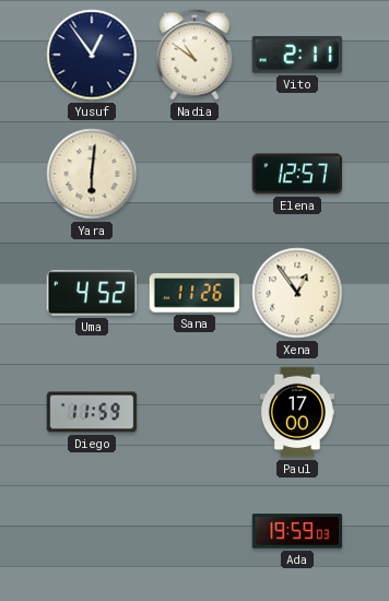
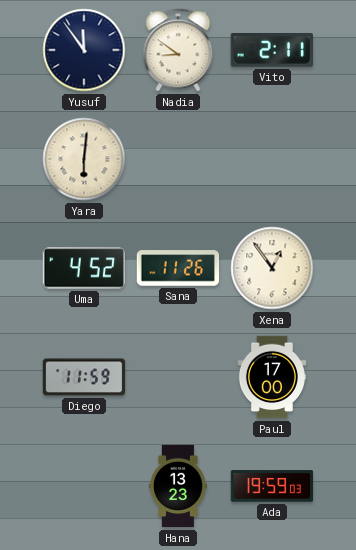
Yusuf: 12:54 -> 11:54
Nadia: 10:51 -> 8:51
Elena: 12:57 -> none
Hana: none -> 13:23
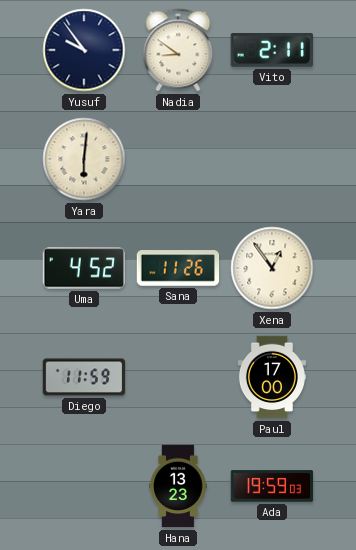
Yusuf: 11:54 -> 9:54
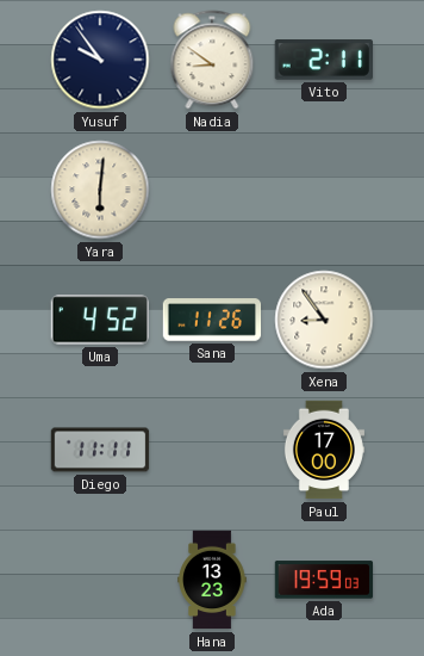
Xena: 12:54 -> 8:54
Diego: 11:59 -> 11:11
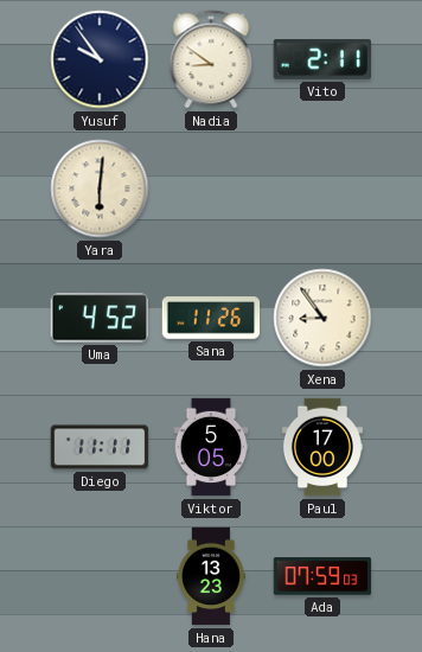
Viktor: none -> 5:05
Ada: 19:59 -> 07:59
